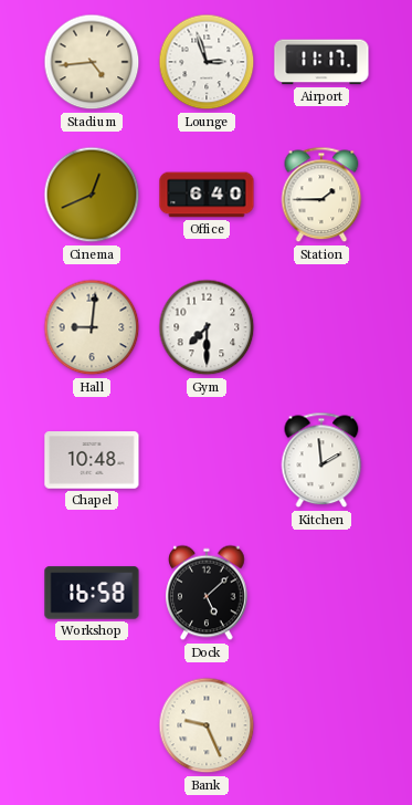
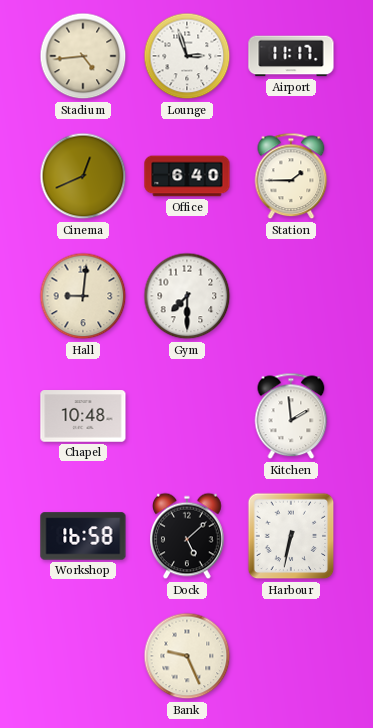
Harbour: none -> 6:32
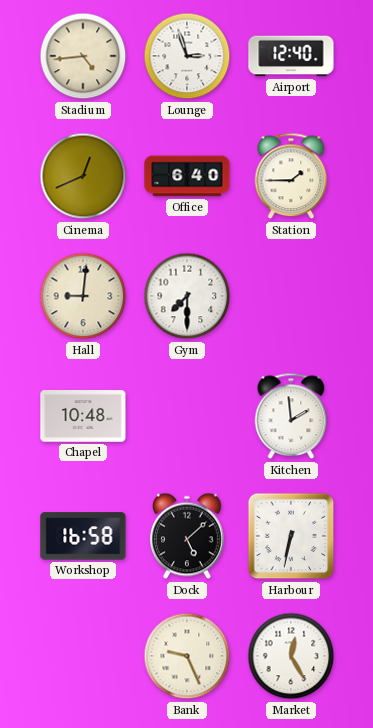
Airport: 11:17 -> 12:40
Market: none -> 12:25
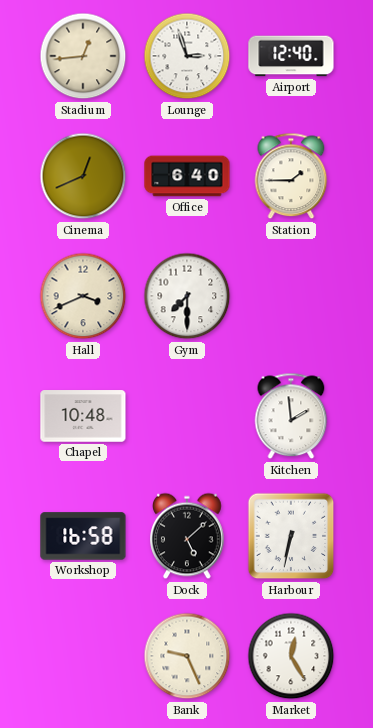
Stadium: 4:44 -> 12:44
Hall: 9:01 -> 3:41
